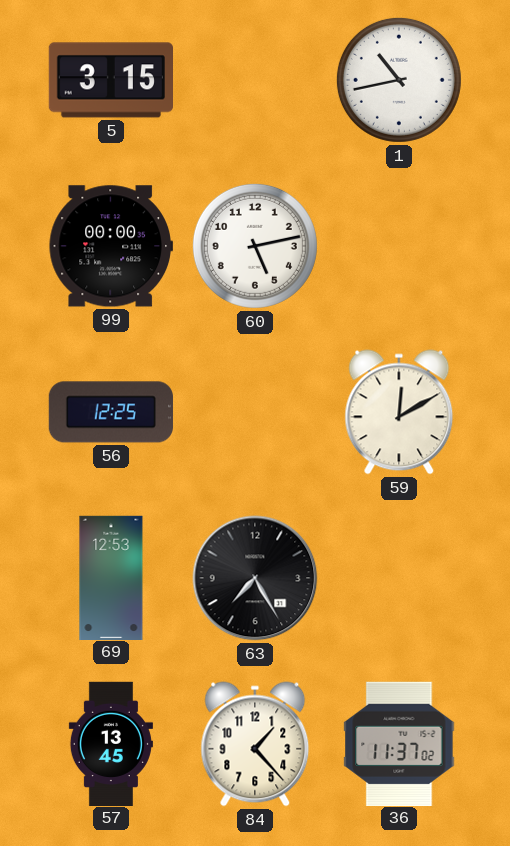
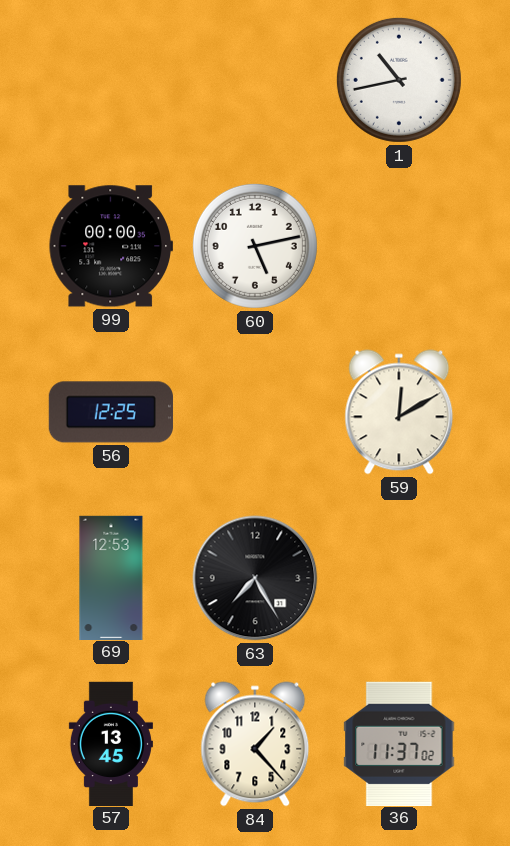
5: 3:15 -> none
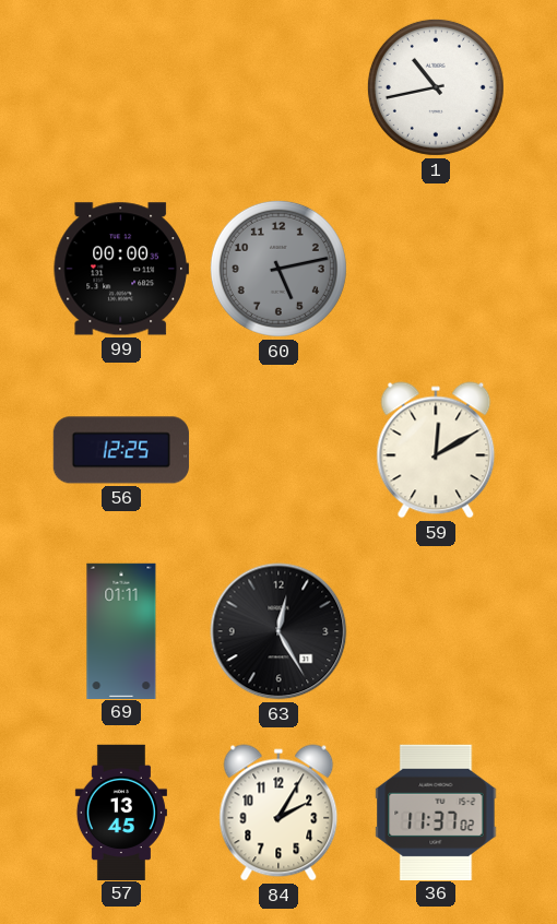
60 dial: white -> grey
69: 12:53 -> 01:11
63: 7:25 -> 12:25
84: 1:23 -> 2:05
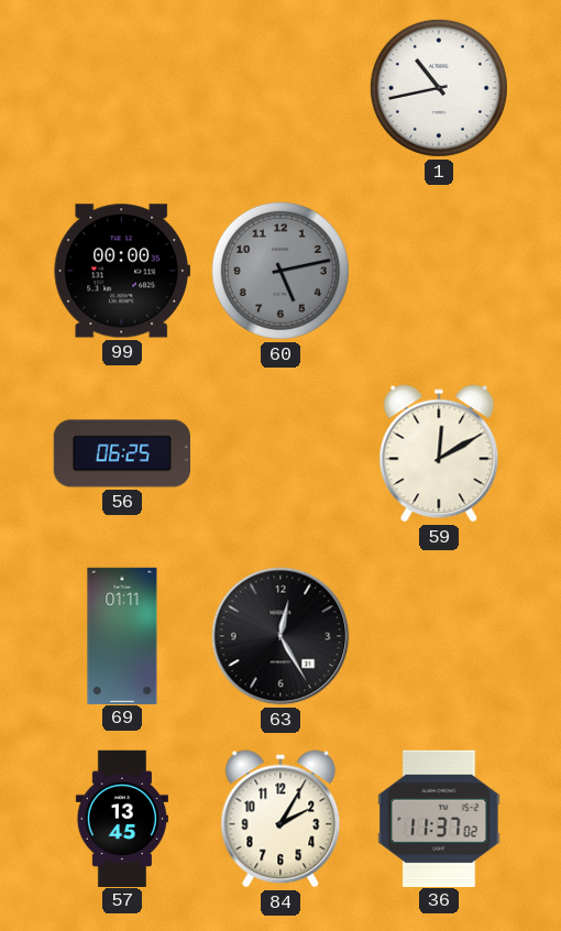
56: 12:25 -> 06:25
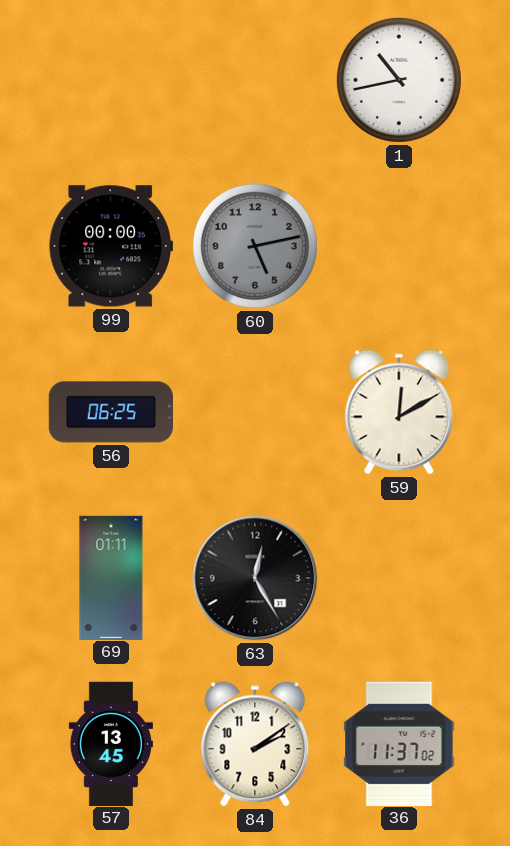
84: 2:05 -> 2:09
